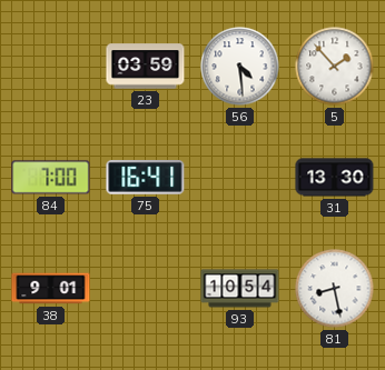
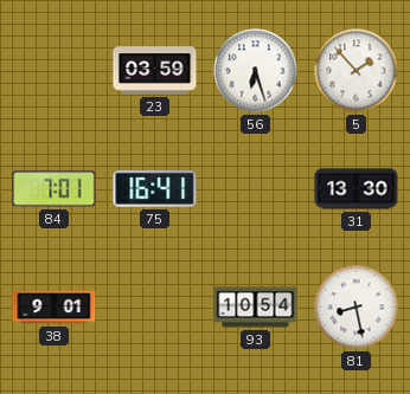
56: 4:29 -> 6:27
84: 7:00 -> 7:01
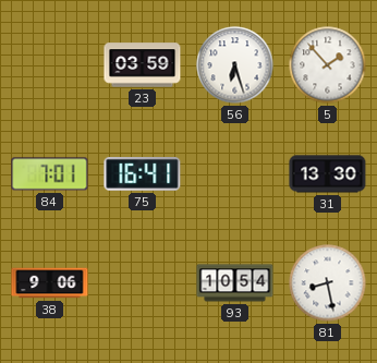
38: 9:01 -> 9:06
